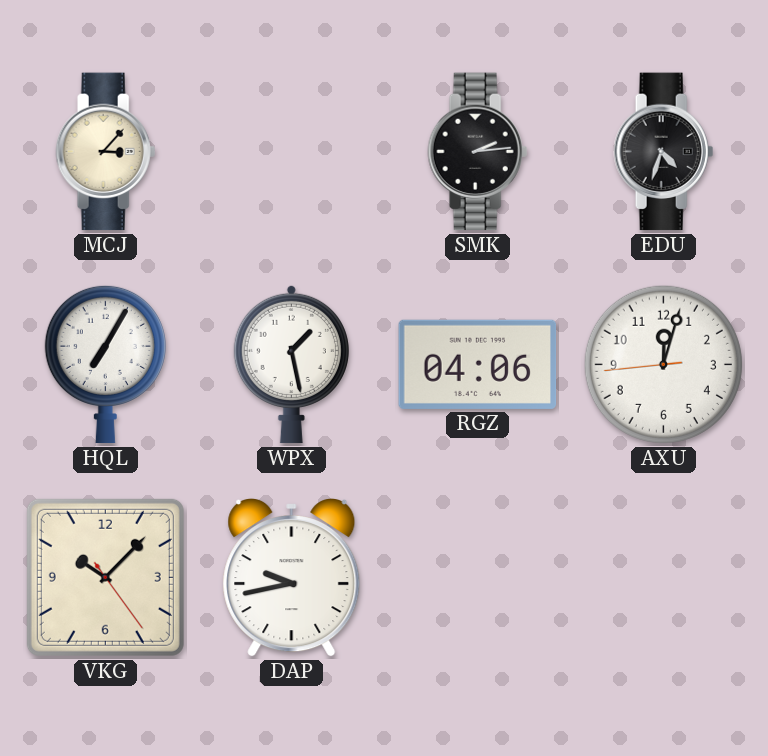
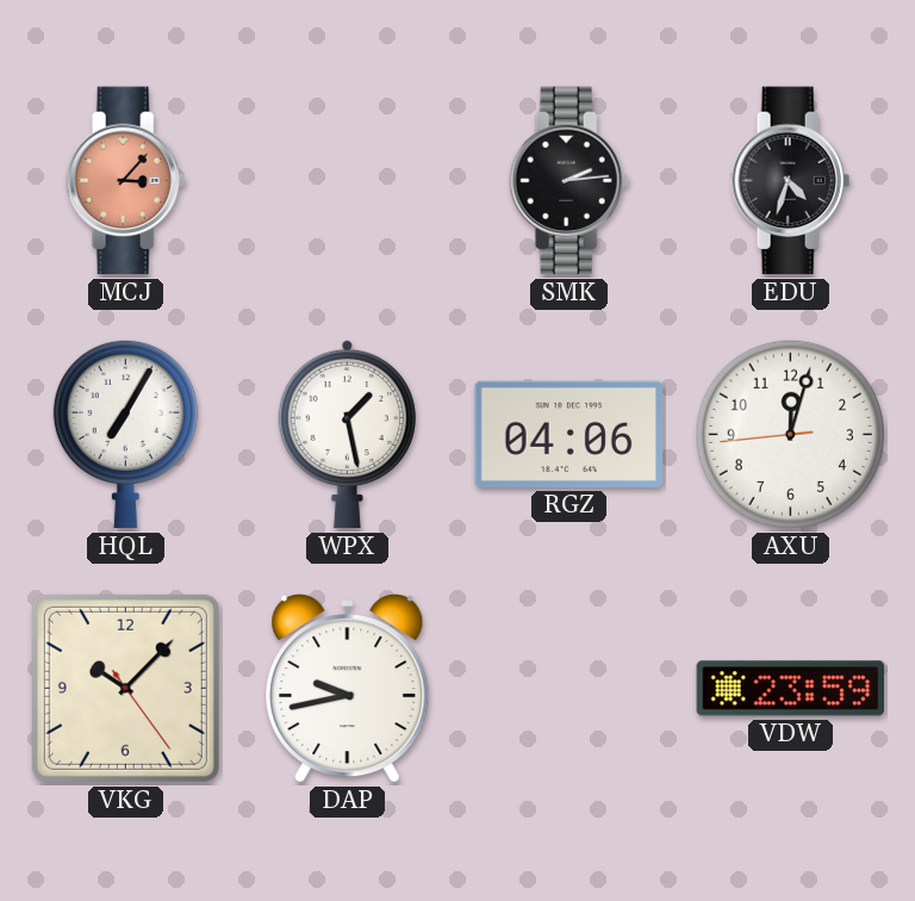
MCJ dial: cream -> salmon
VDW: none -> 23:59
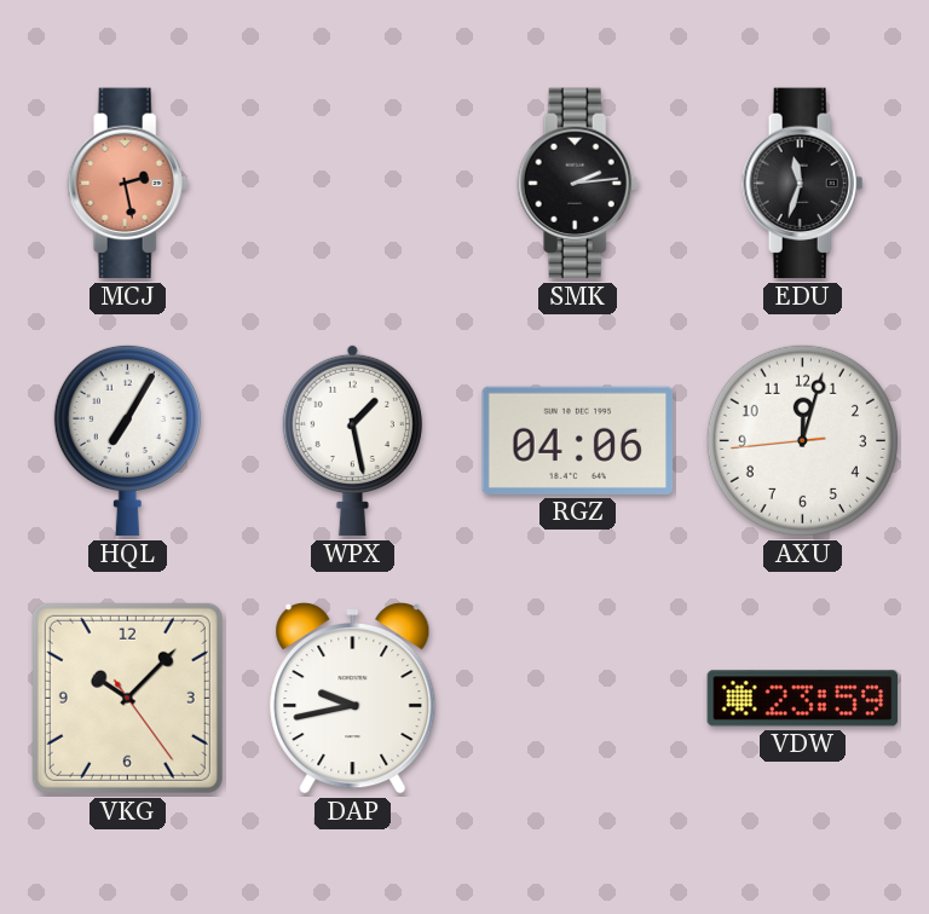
MCJ: 3:07 -> 2:28
EDU: 4:33 -> 11:33
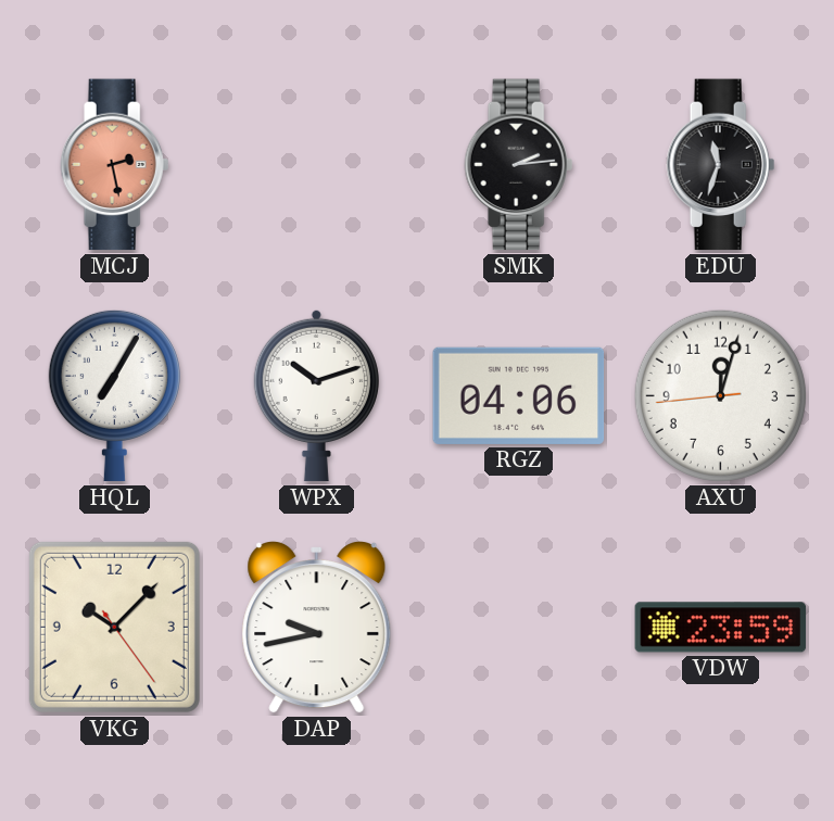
WPX: 1:28 -> 10:12
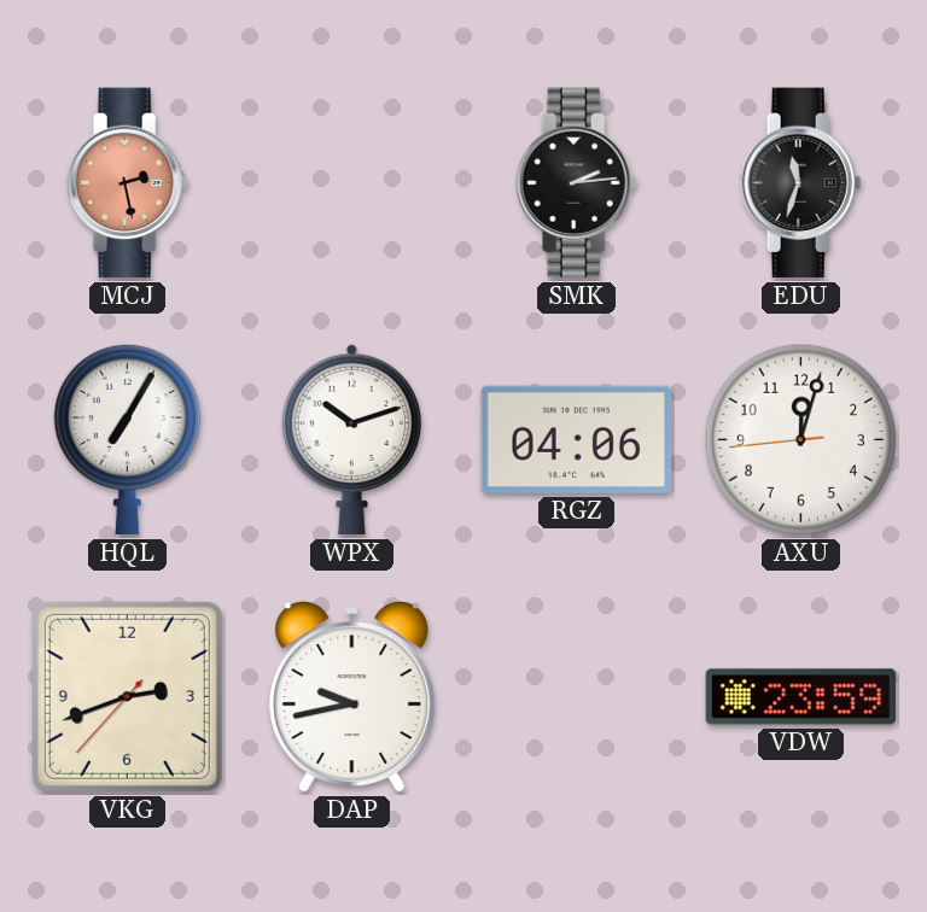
VKG: 10:07 -> 2:41
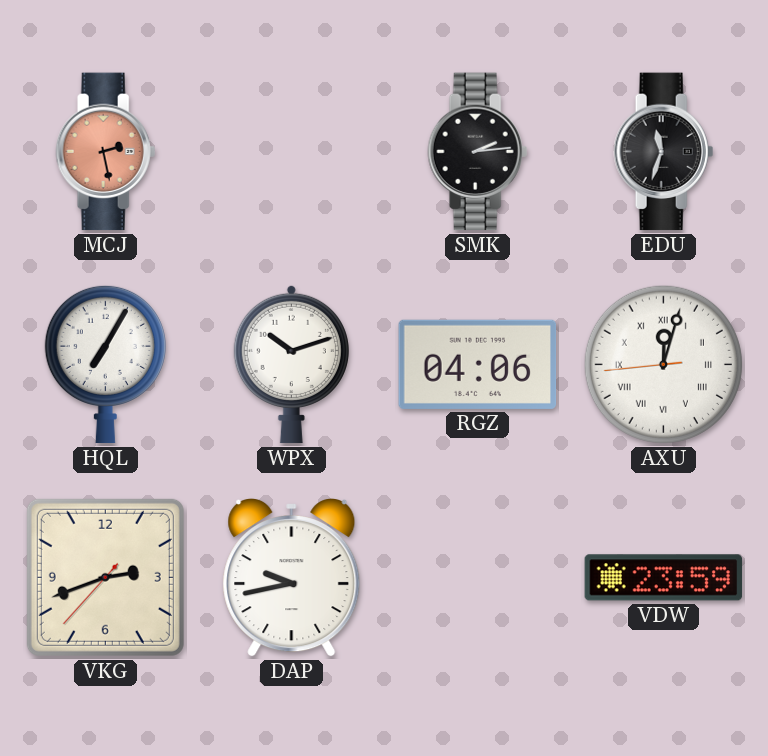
AXU numerals: Arabic -> Roman
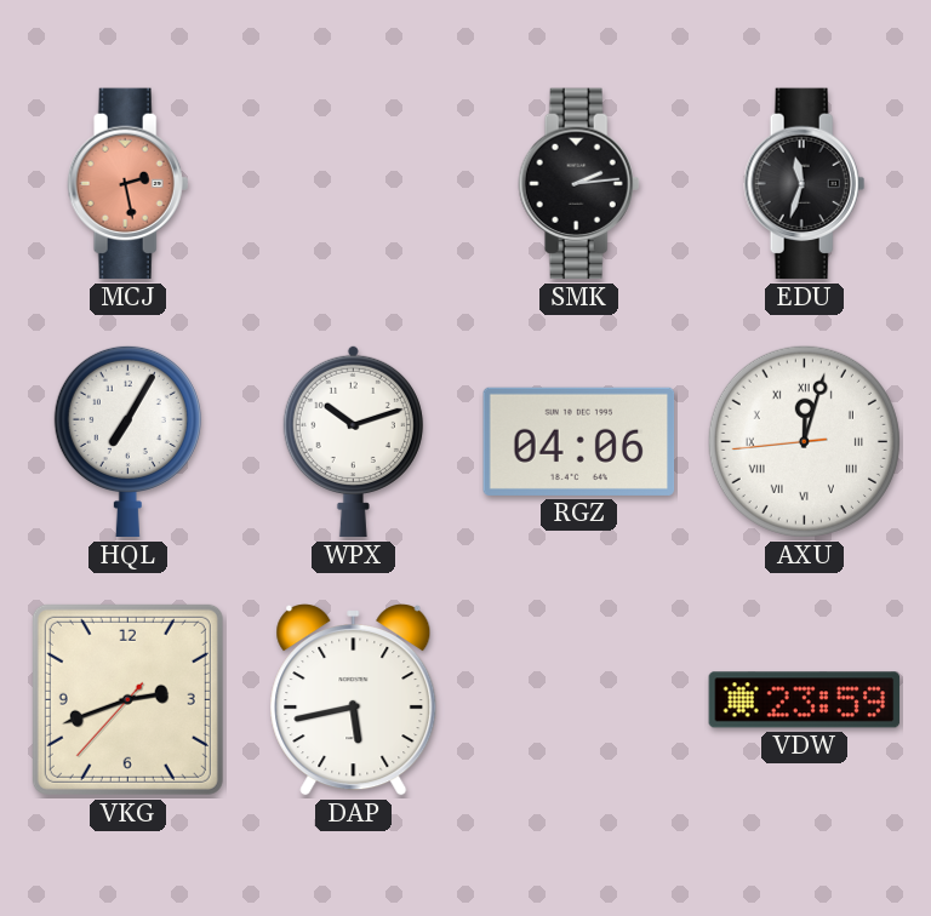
DAP: 9:43 -> 5:43
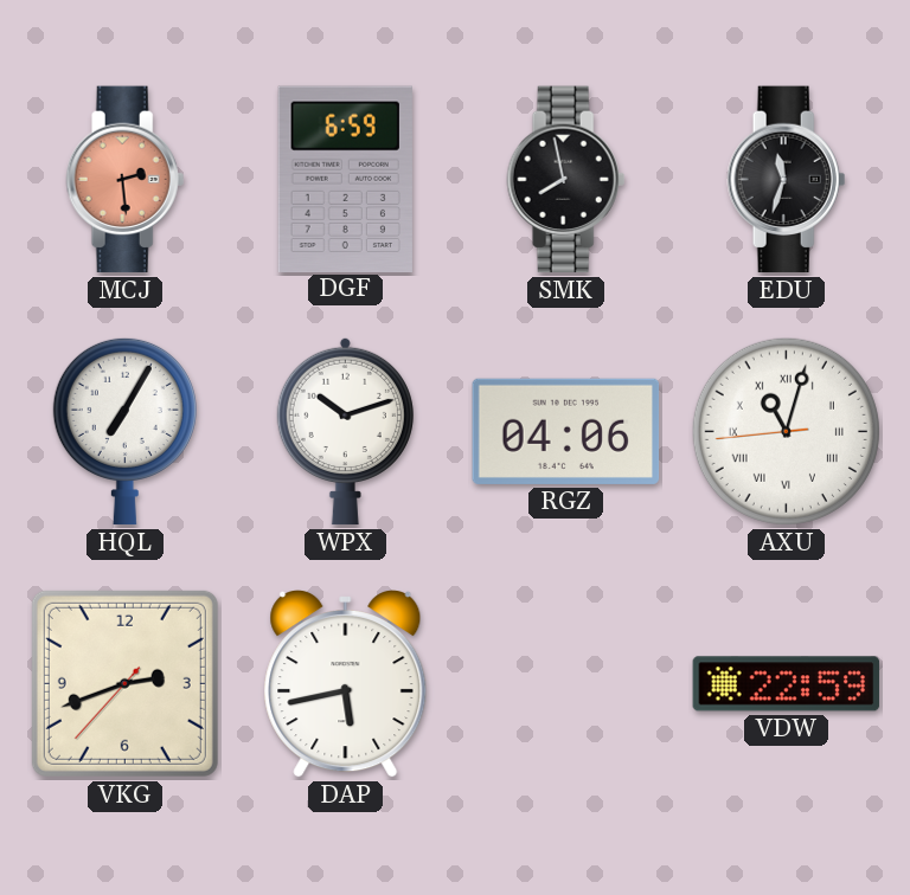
MCJ: 2:28 -> 2:29
DGF: none -> 6:59
SMK: 2:14 -> 7:58
AXU: 12:02 -> 11:02
VDW: 23:59 -> 22:59
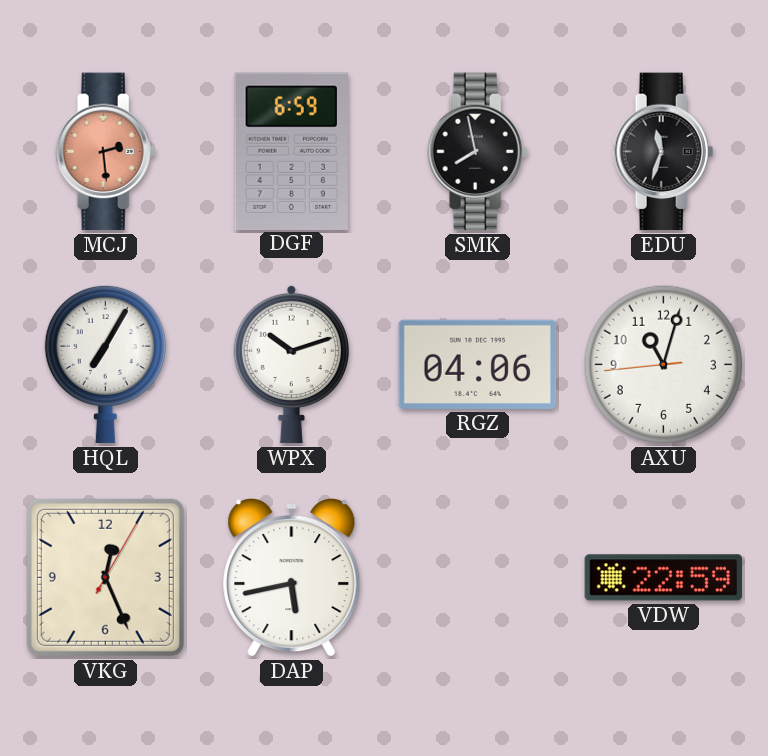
AXU numerals: Roman -> Arabic
VKG: 2:41 -> 12:26
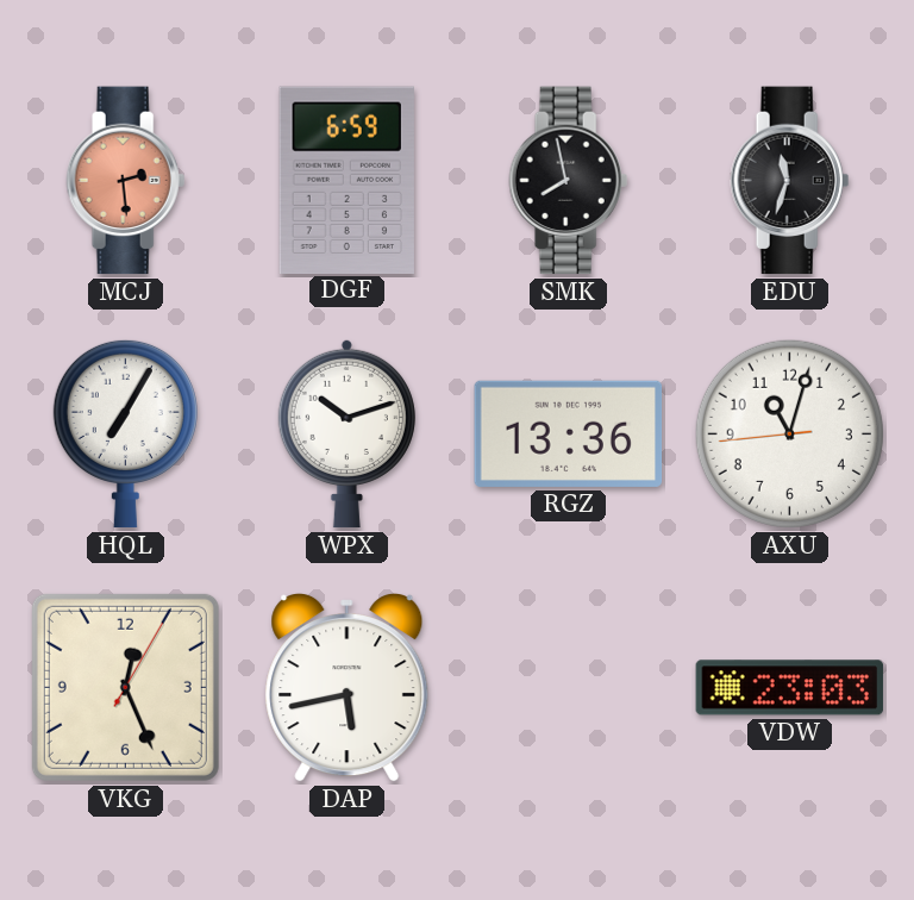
RGZ: 04:06 -> 13:36
VDW: 22:59 -> 23:03
